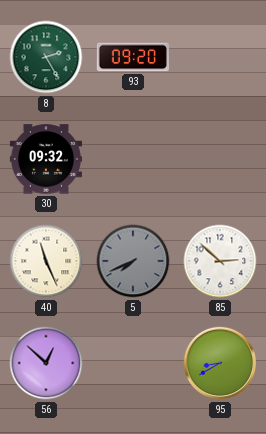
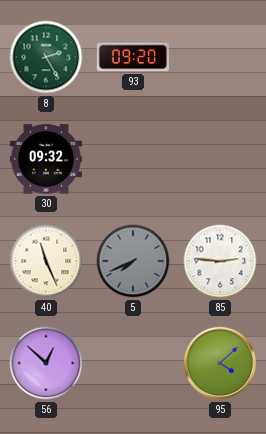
85: 2:52 -> 2:46
95: 8:40 -> 4:08
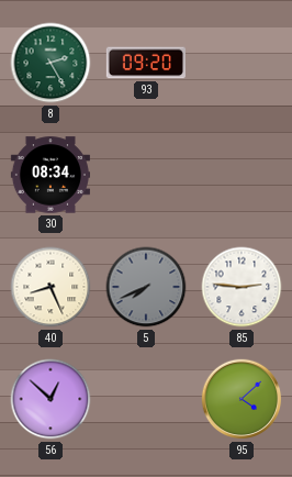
30: 09:32 -> 08:34
40: 11:26 -> 8:26
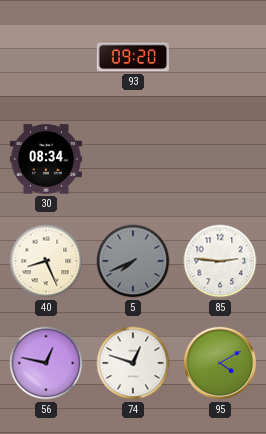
8: 2:25 -> none
56: 12:52 -> 12:47
74: none -> 12:48
95: 4:08 -> 4:10
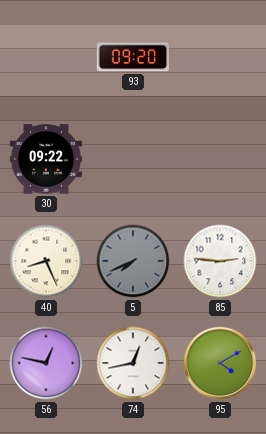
30: 08:34 -> 09:22
74: 12:48 -> 12:43
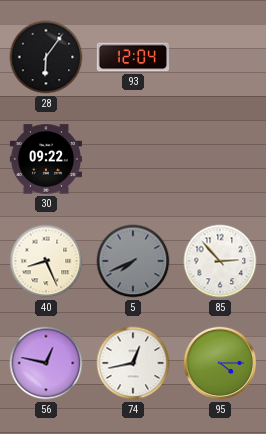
28: none -> 6:06
93: 09:20 -> 12:04
85: 2:46 -> 2:53
95: 4:10 -> 4:15
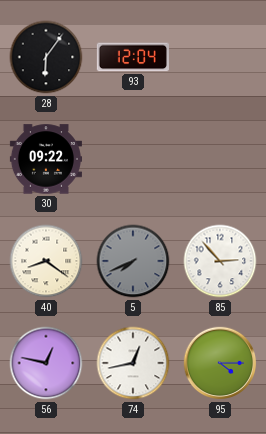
40: 8:26 -> 8:21
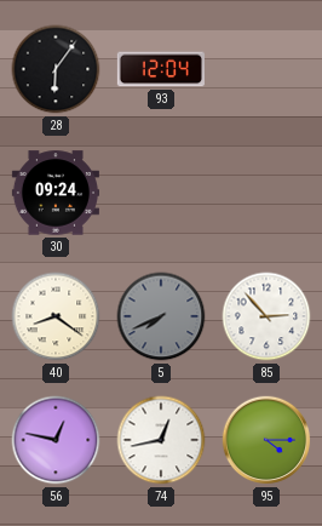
30: 09:22 -> 09:24
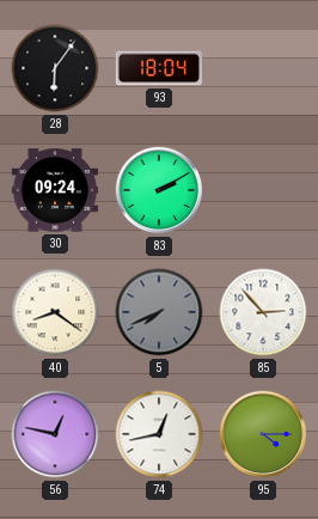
93: 12:04 -> 18:04
83: none -> 2:10
